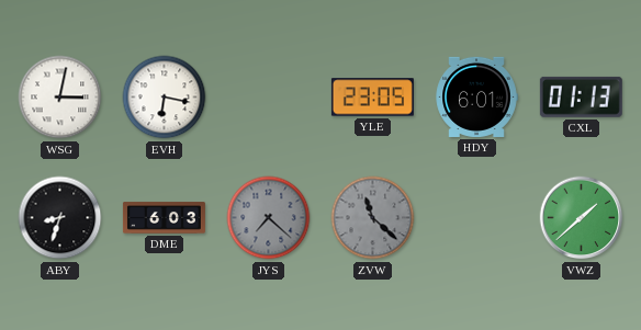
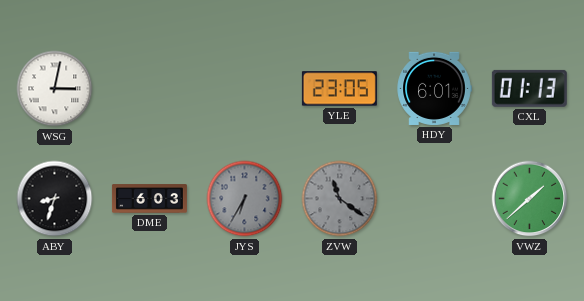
EVH: 6:17 -> none
JYS: 7:22 -> 6:35
ZVW: 11:22 -> 11:21
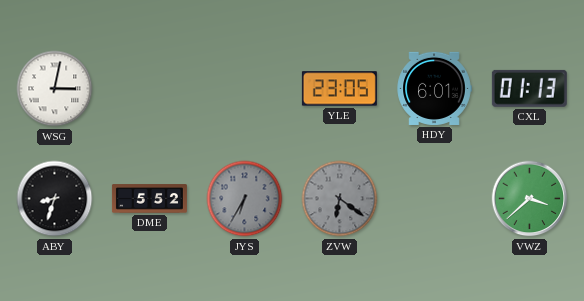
DME: 6:03 -> 5:52
ZVW: 11:21 -> 6:21
VWZ: 1:38 -> 3:38
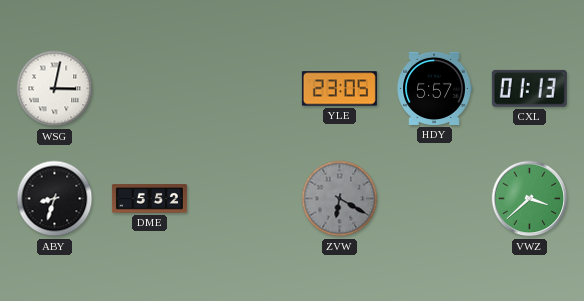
HDY: 6:01 -> 5:57
JYS: 6:35 -> none
ZVW: 6:21 -> 6:20
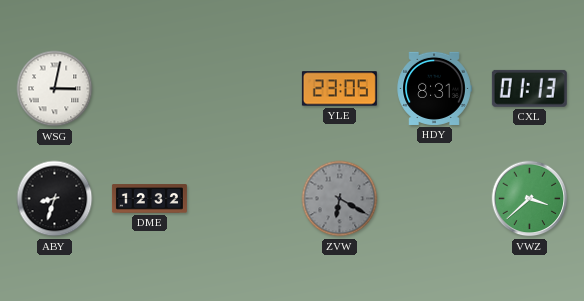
HDY: 5:57 -> 8:31
DME: 5:52 -> 12:32
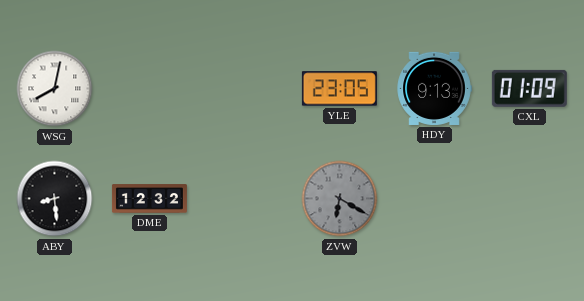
WSG: 3:02 -> 8:02
HDY: 8:31 -> 9:13
CXL: 01:13 -> 01:09
ABY: 8:33 -> 8:29
VWZ: 3:38 -> none
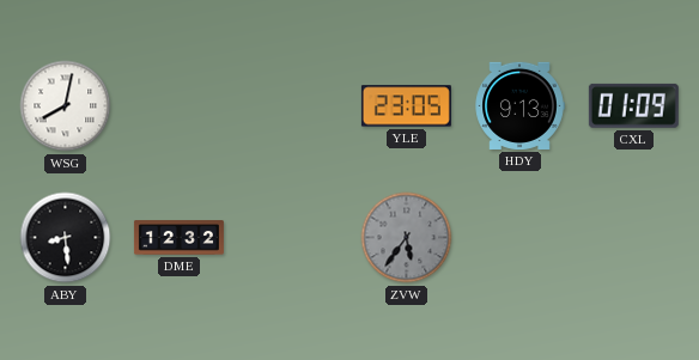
ZVW: 6:20 -> 5:36
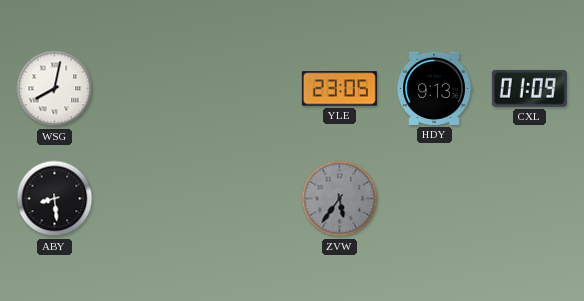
DME: 12:32 -> none
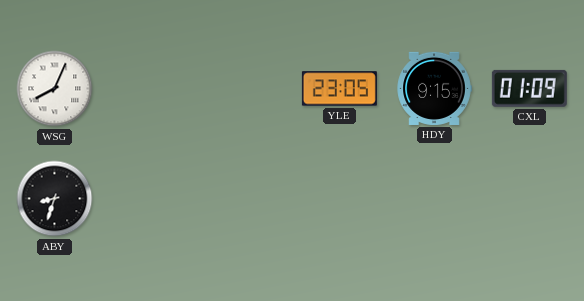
WSG: 8:02 -> 8:04
HDY: 9:13 -> 9:15
ABY: 8:29 -> 8:33
ZVW: 5:36 -> none
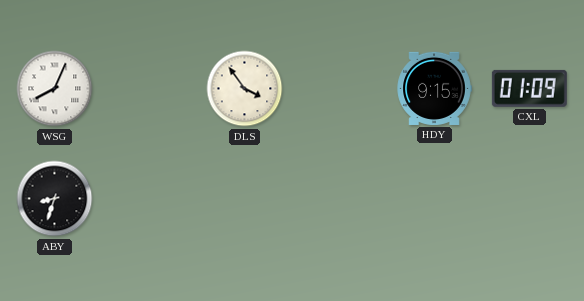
DLS: none -> 3:54
YLE: 23:05 -> none
